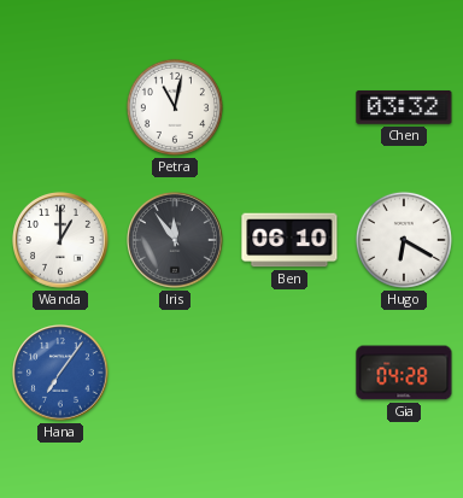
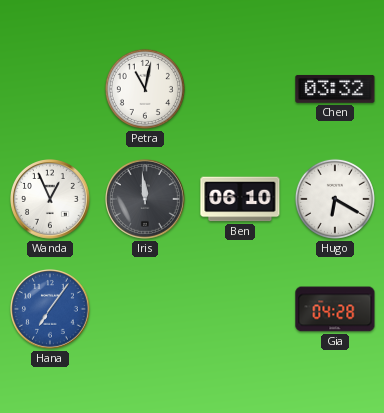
Wanda: 1:00 -> 12:56
Iris: 11:54 -> 11:59
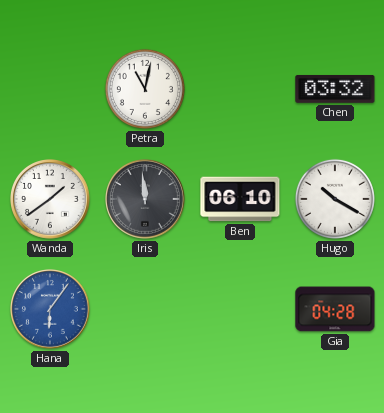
Wanda: 12:56 -> 1:39
Hugo: 6:20 -> 10:20
Hana: 7:06 -> 6:06
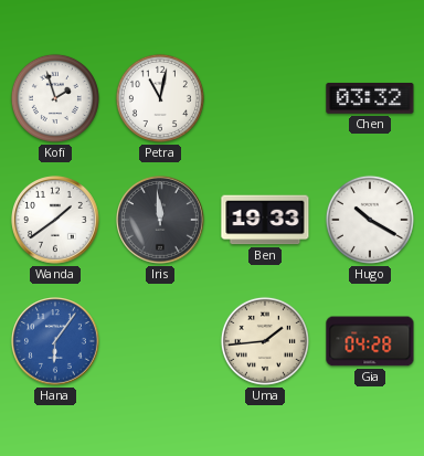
Kofi: none -> 1:57
Ben: 06:10 -> 19:33
Uma: none -> 1:44
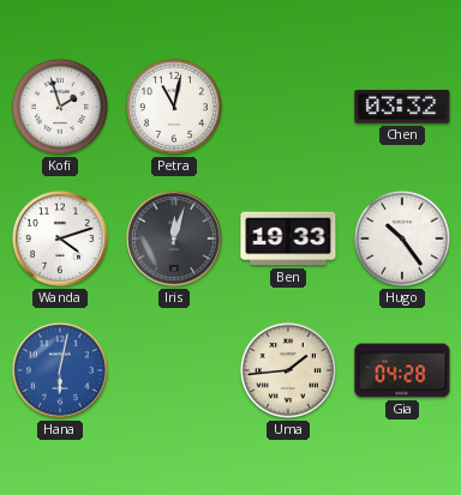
Wanda: 1:39 -> 4:12
Iris: 11:59 -> 12:03
Hugo: 10:20 -> 10:24
Hana: 6:06 -> 6:02
